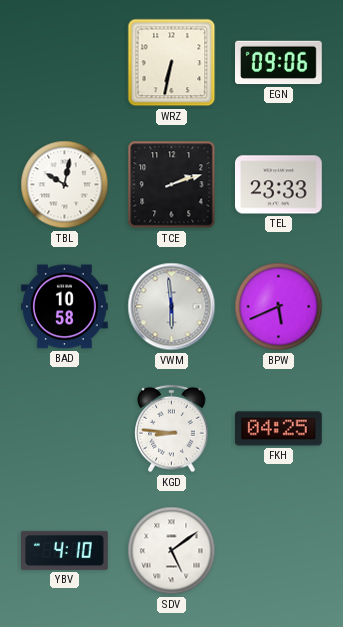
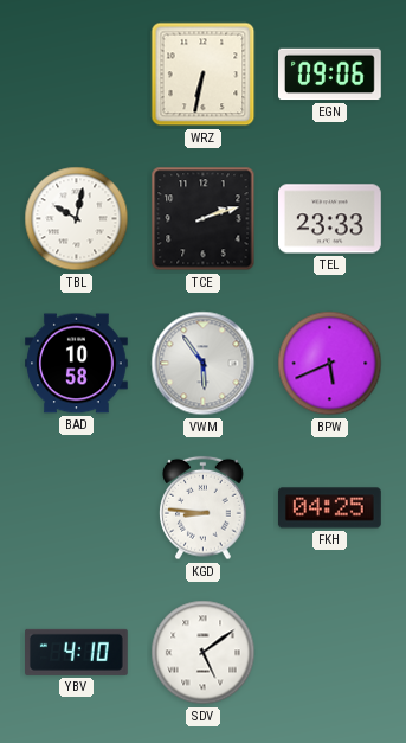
VWM: 5:59 -> 5:54
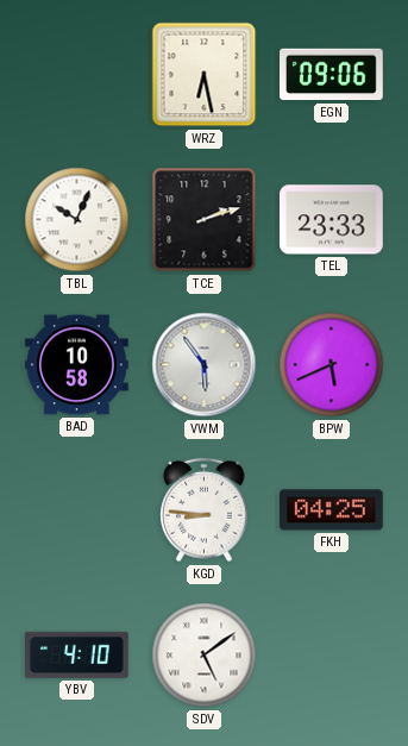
WRZ: 6:32 -> 6:28
TBL: 10:02 -> 10:04
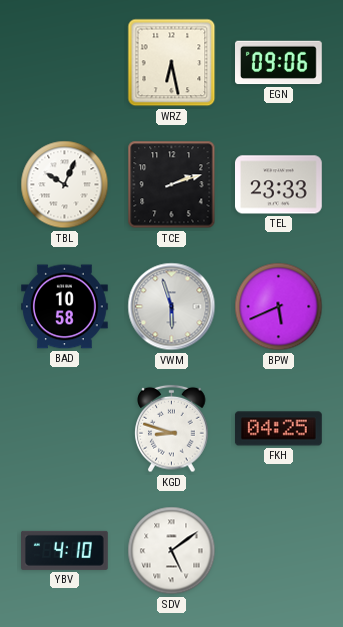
VWM: 5:54 -> 5:57
KGD: 8:46 -> 8:48
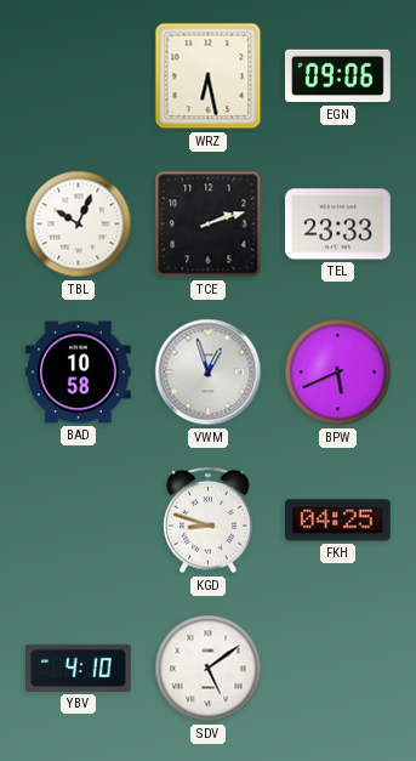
VWM: 5:57 -> 12:57
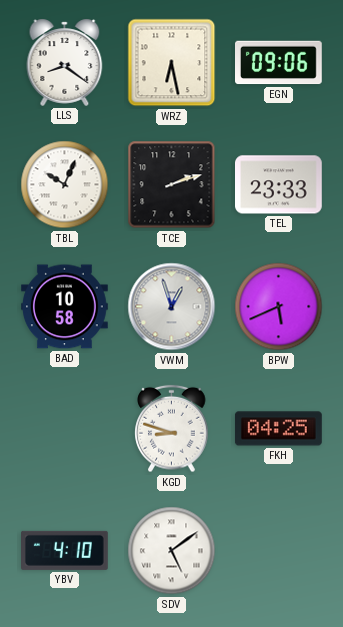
LLS: none -> 8:21
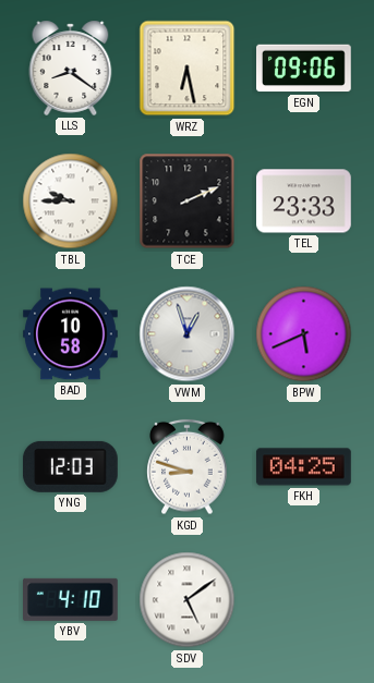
TBL: 10:04 -> 9:45
TCE: 2:12 -> 2:11
YNG: none -> 12:03
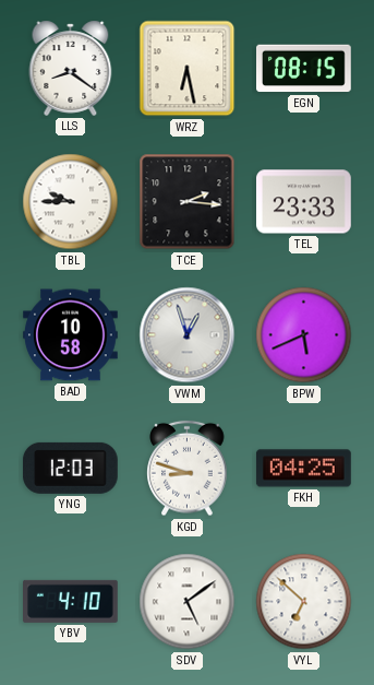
EGN: 09:06 -> 08:15
TCE: 2:11 -> 2:16
VYL: none -> 6:52
